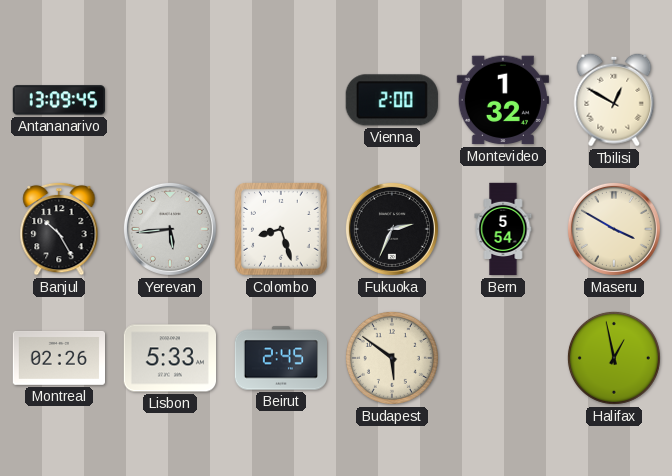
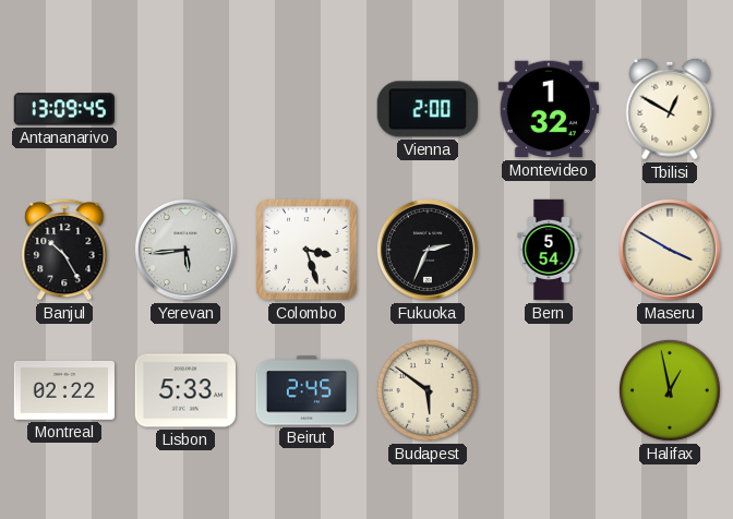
Colombo: 8:27 -> 3:27
Montreal: 02:26 -> 02:22
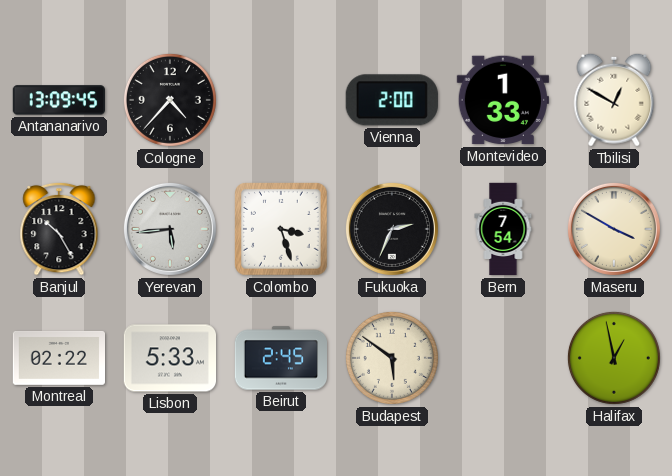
Cologne: none -> 4:37
Montevideo: 1:32 -> 1:33
Bern: 5:54 -> 7:54
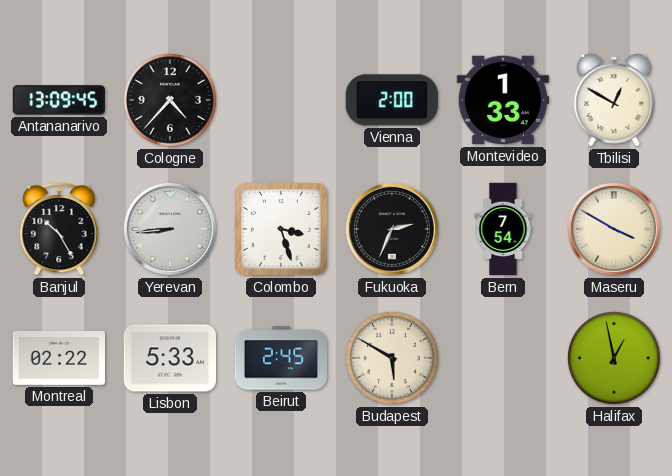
Yerevan: 5:44 -> 8:44
Budapest: 5:51 -> 5:50
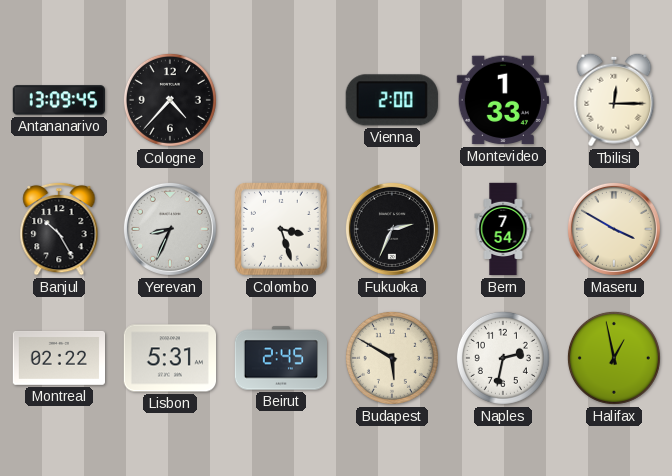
Tbilisi: 12:50 -> 12:15
Yerevan: 8:44 -> 8:34
Lisbon: 5:33 -> 5:31
Naples: none -> 2:32
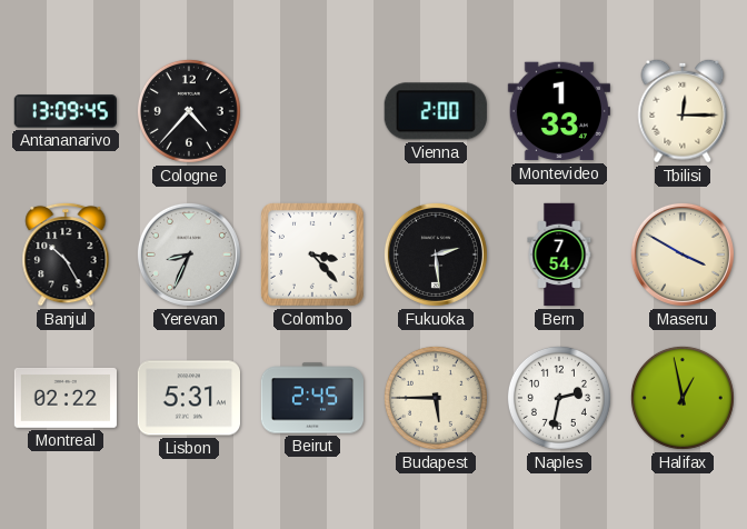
Colombo: 3:27 -> 3:23
Fukuoka: 2:34 -> 2:29
Budapest: 5:50 -> 5:45
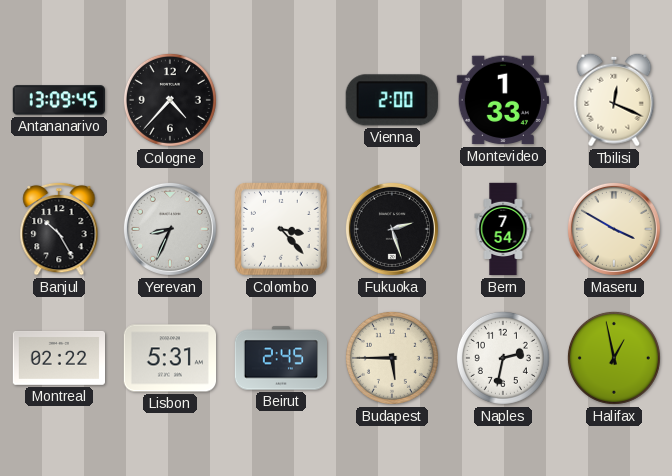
Tbilisi: 12:15 -> 12:19
Fukuoka: 2:29 -> 2:27
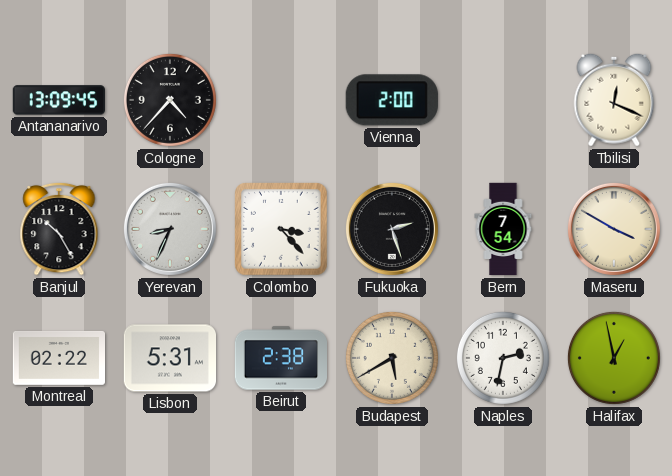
Montevideo: 1:33 -> none
Beirut: 2:45 -> 2:38
Budapest: 5:45 -> 5:40
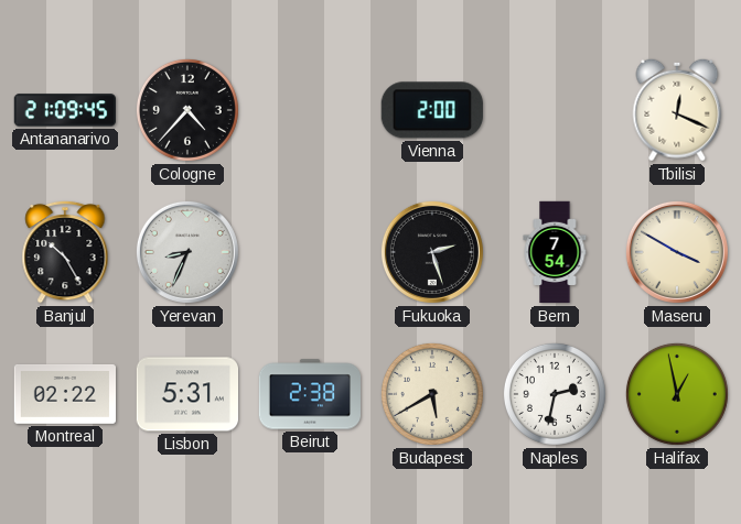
Antananarivo: 13:09 -> 21:09
Colombo: 3:23 -> none
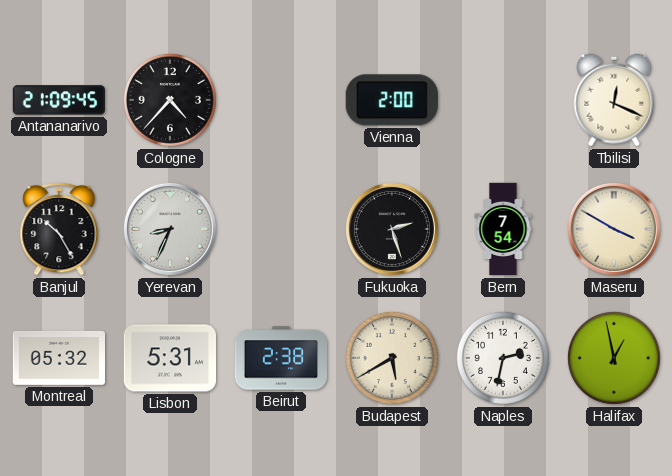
Montreal: 02:22 -> 05:32
